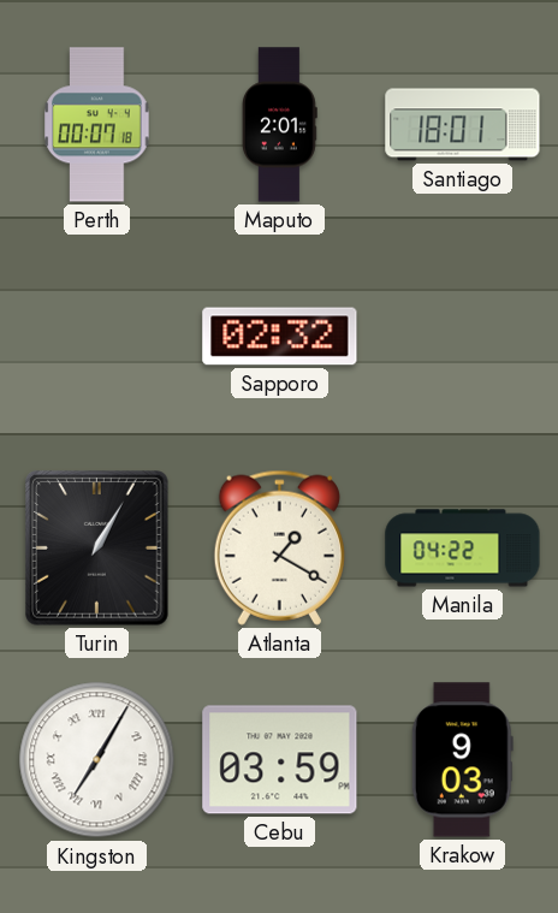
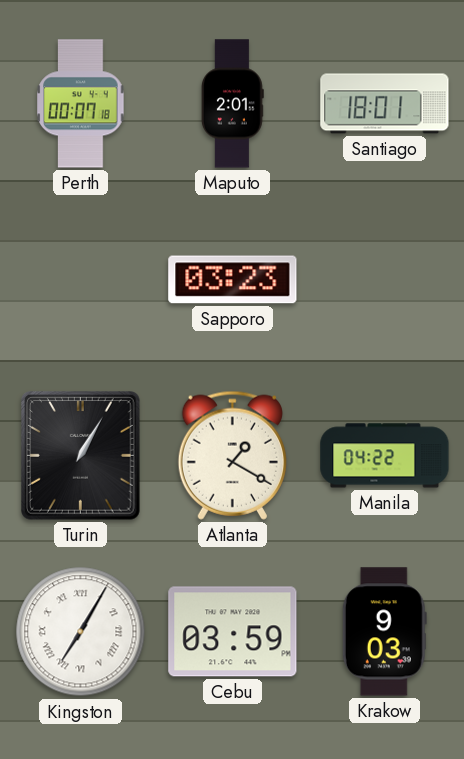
Sapporo: 02:32 -> 03:23
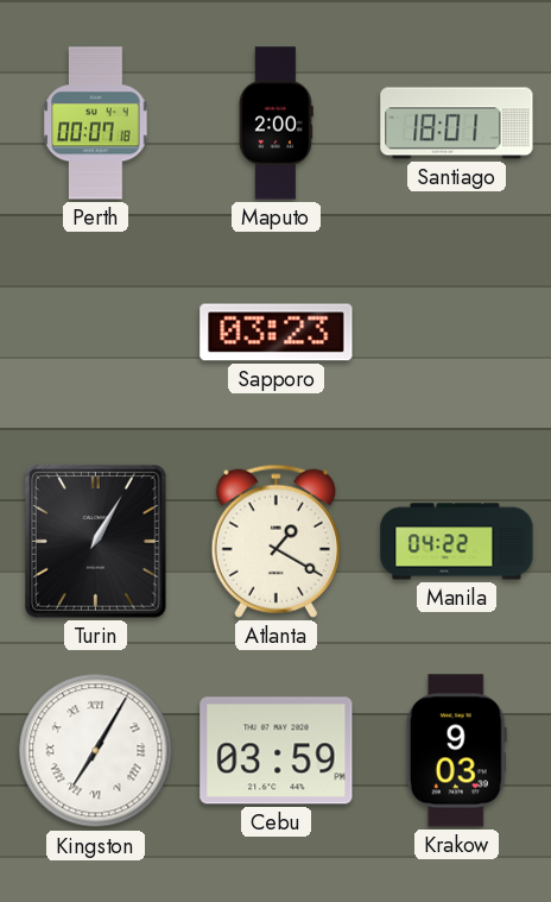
Maputo: 2:01 -> 2:00
